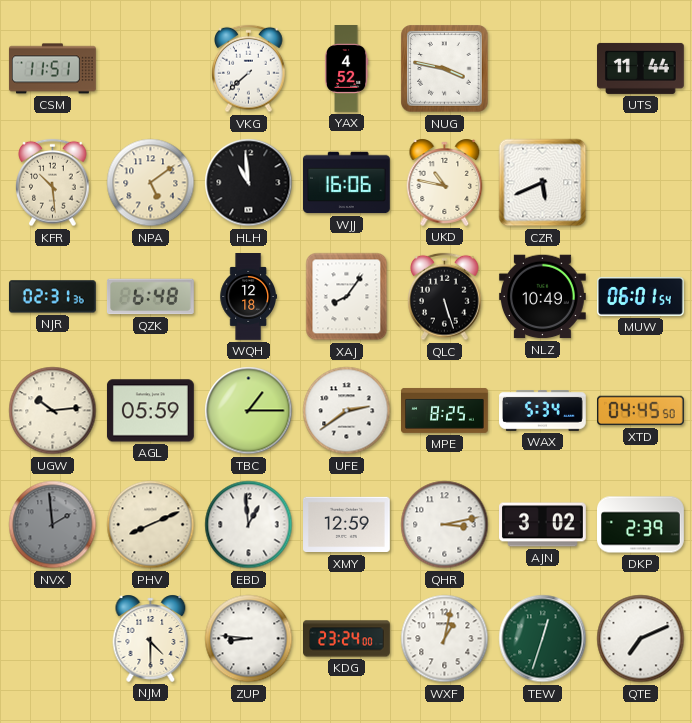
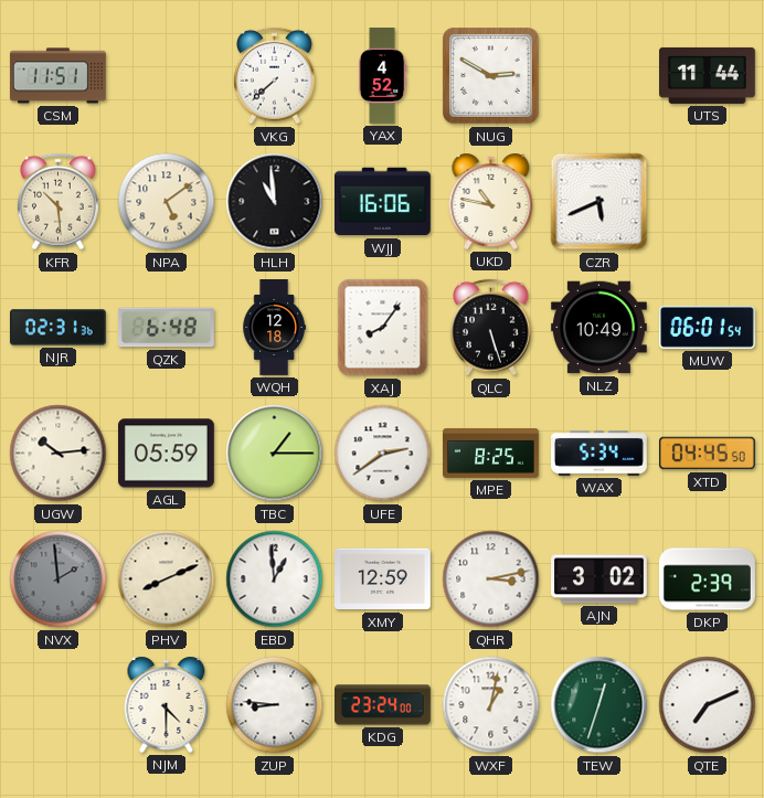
NUG: 3:47 -> 2:50
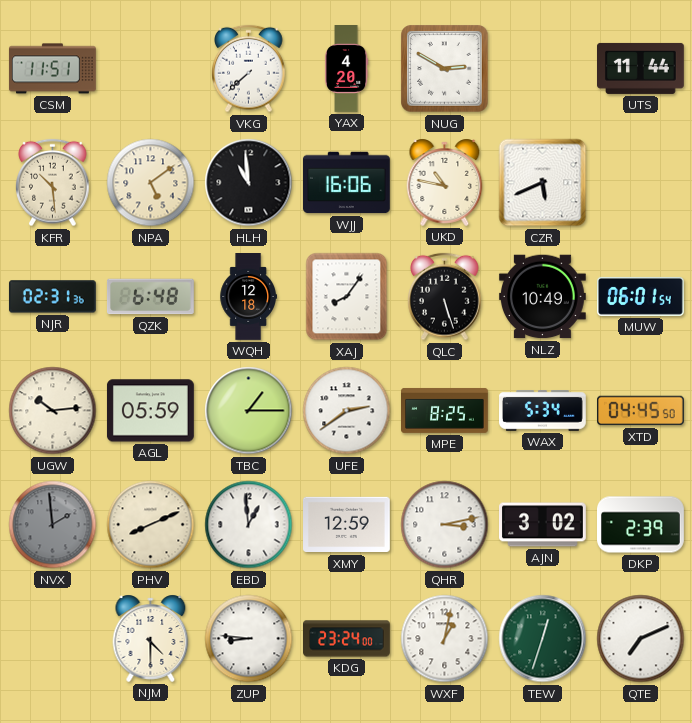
YAX: 4:52 -> 4:20
